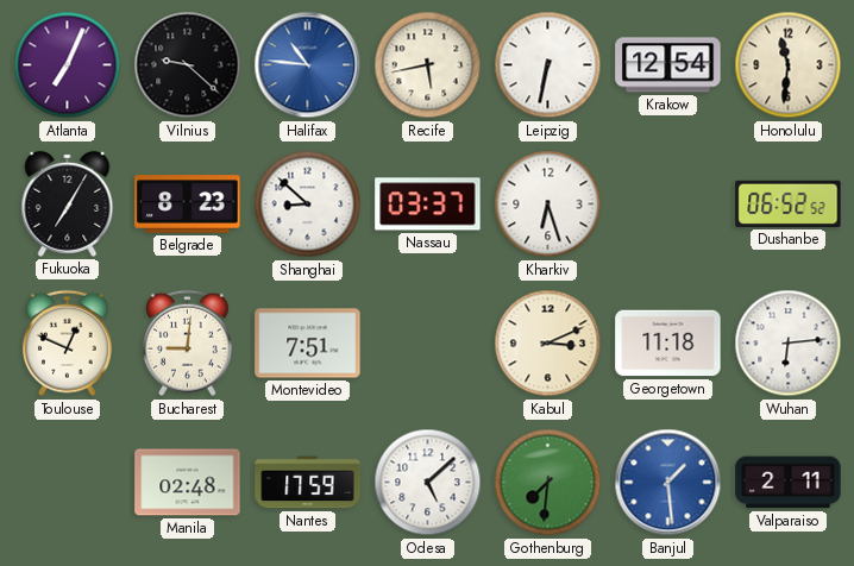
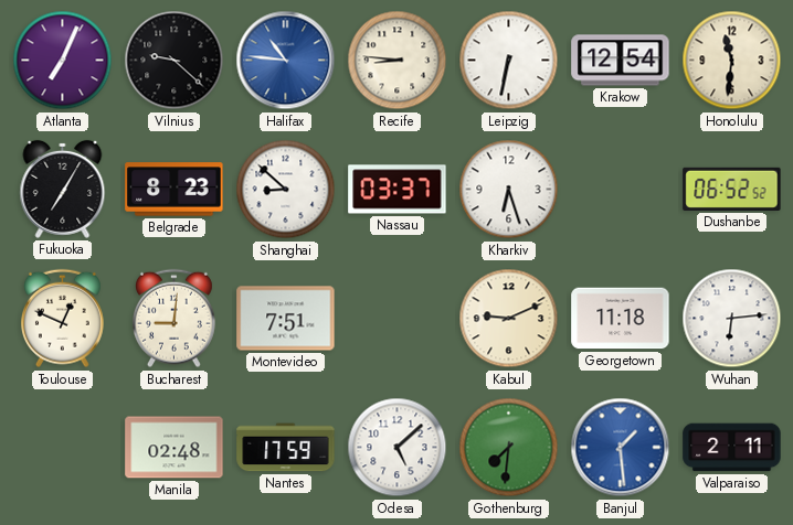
Recife: 5:43 -> 8:46
Kabul: 3:11 -> 9:11
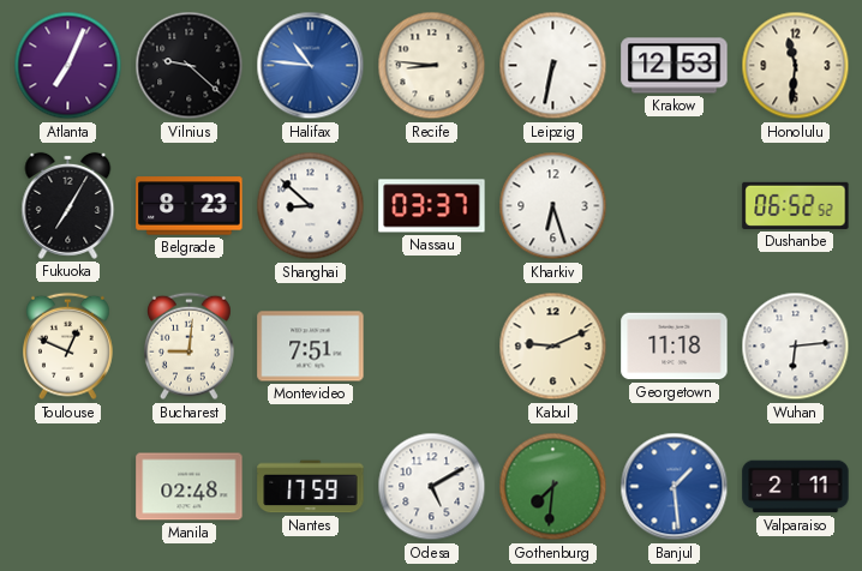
Krakow: 12:54 -> 12:53
Odesa: 5:08 -> 5:10
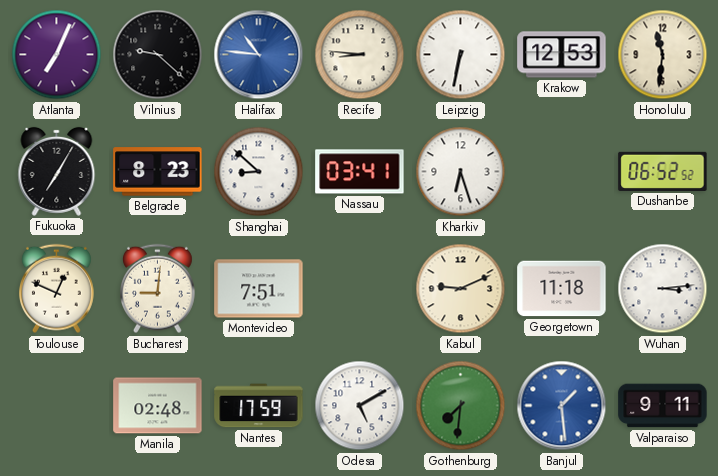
Nassau: 03:37 -> 03:41
Wuhan: 6:14 -> 3:14
Valparaiso: 2:11 -> 9:11
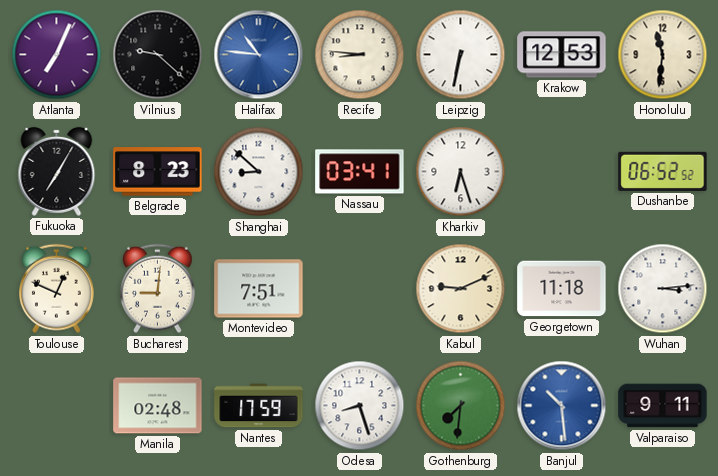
Odesa: 5:10 -> 8:27
Banjul: 1:29 -> 10:29
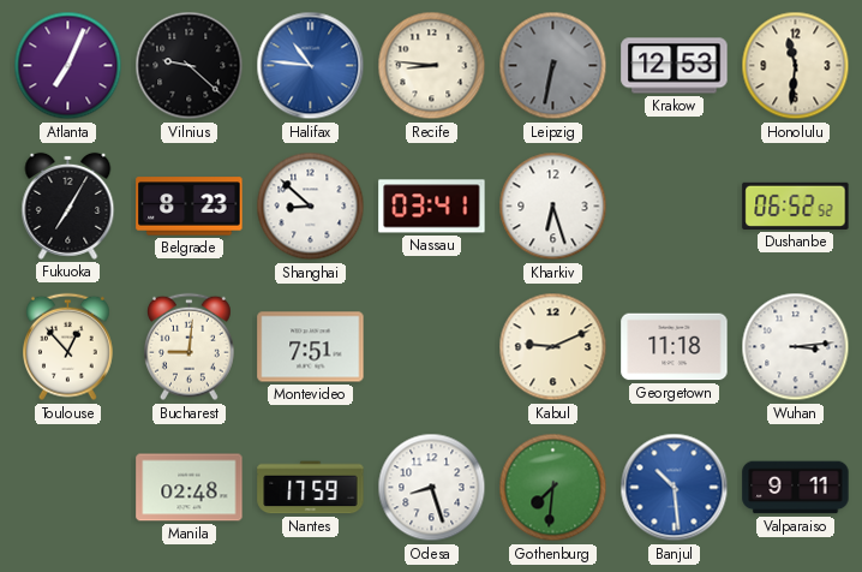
Leipzig dial: white -> grey
Toulouse: 12:49 -> 12:53
